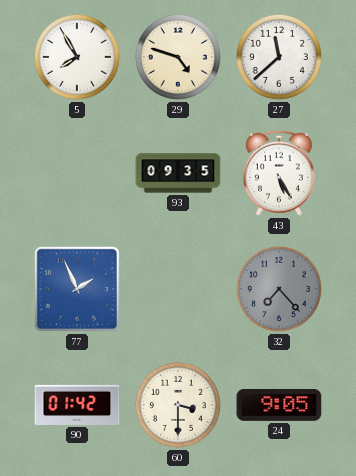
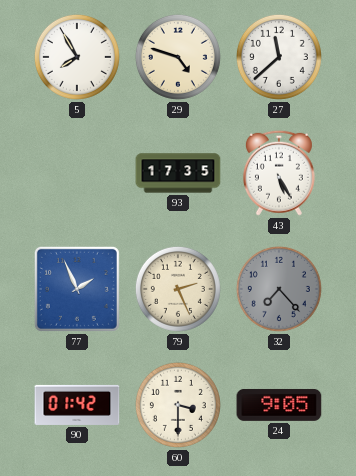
93: 09:35 -> 17:35
79: none -> 2:26
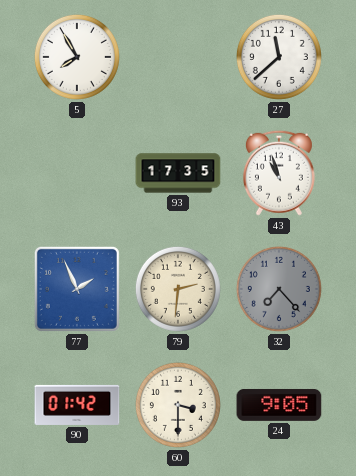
29: 4:48 -> none
43: 5:25 -> 10:57
79: 2:26 -> 2:31
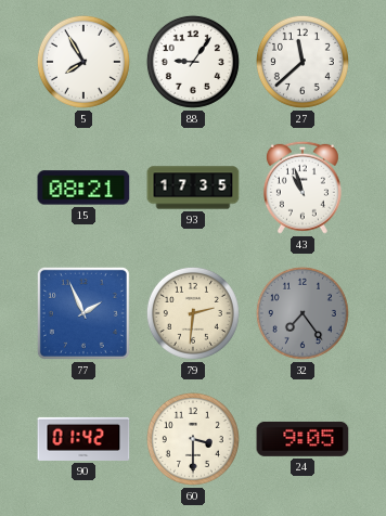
88: none -> 9:06
15: none -> 08:21
32: 7:23 -> 7:24
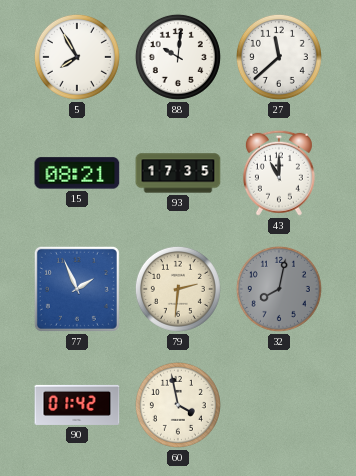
88: 9:06 -> 10:01
43: 10:57 -> 11:00
32: 7:24 -> 8:02
60: 3:30 -> 3:58
24: 9:05 -> none
